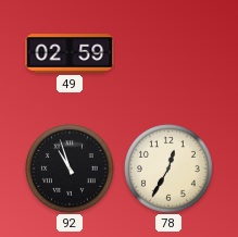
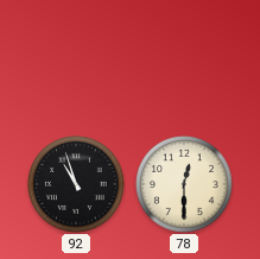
49: 02:59 -> none
78: 12:35 -> 12:30
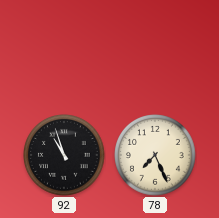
78: 12:30 -> 7:26
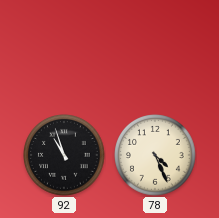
78: 7:26 -> 4:26
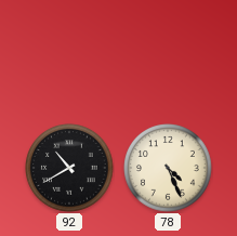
92: 10:57 -> 10:40
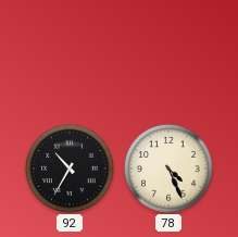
92: 10:40 -> 10:35
